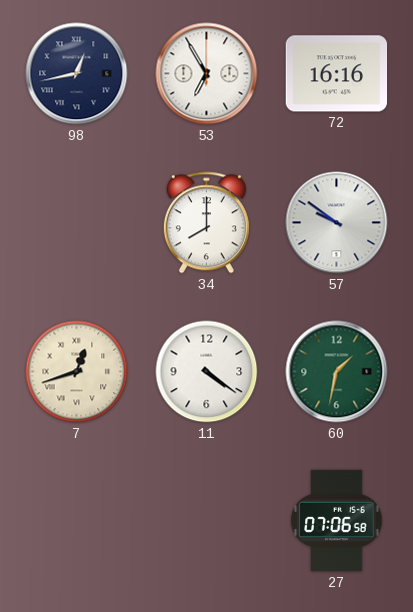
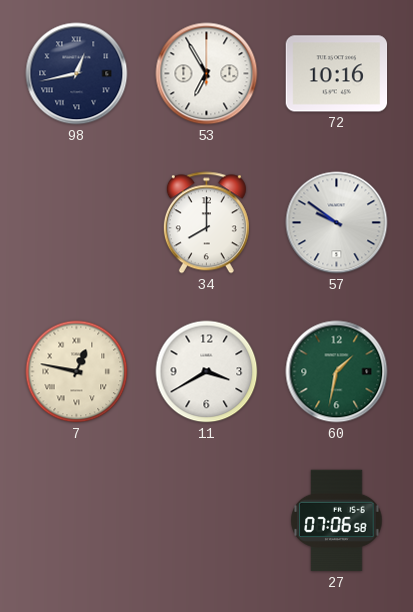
72: 16:16 -> 10:16
7: 12:42 -> 12:47
11: 4:21 -> 3:40
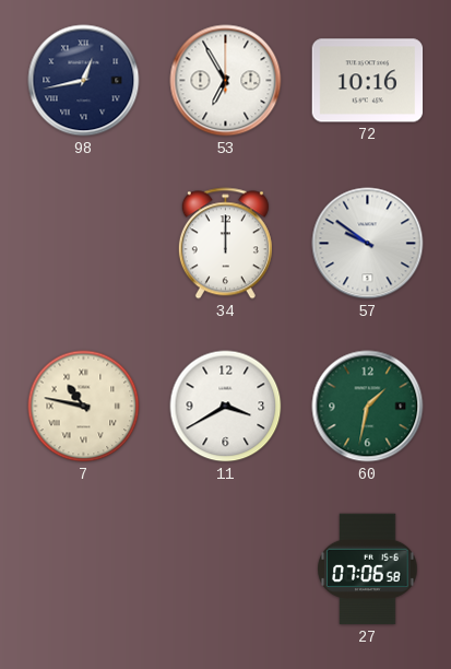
34: 8:00 -> 12:00
7: 12:47 -> 10:47
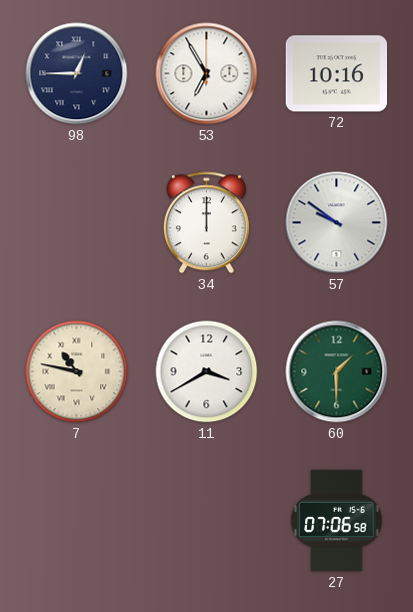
98: 12:43 -> 12:45
60: 1:32 -> 1:30
